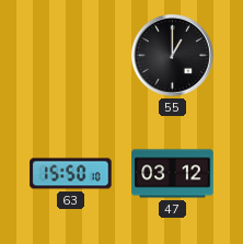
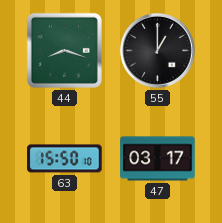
44: none -> 8:18
47: 03:12 -> 03:17
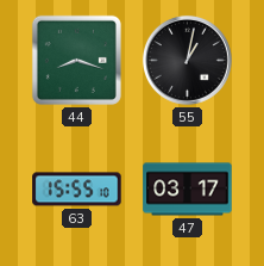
55: 1:00 -> 1:02
63: 15:50 -> 15:55
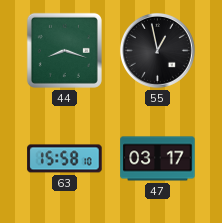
55: 1:02 -> 12:58
63: 15:55 -> 15:58
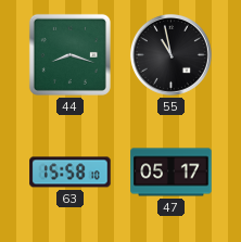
55: 12:58 -> 10:58
47: 03:17 -> 05:17
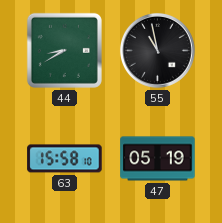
44: 8:18 -> 8:40
47: 05:17 -> 05:19
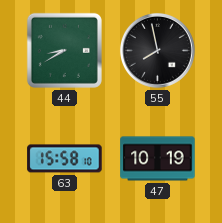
55: 10:58 -> 7:58
47: 05:19 -> 10:19
